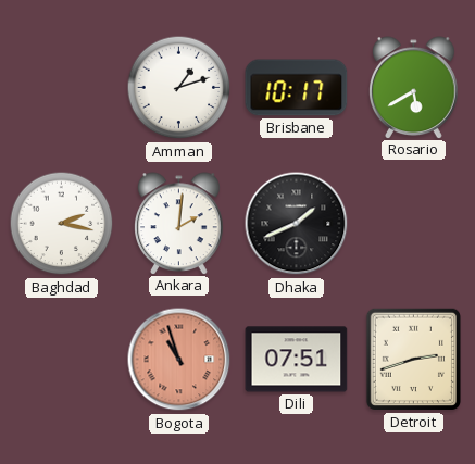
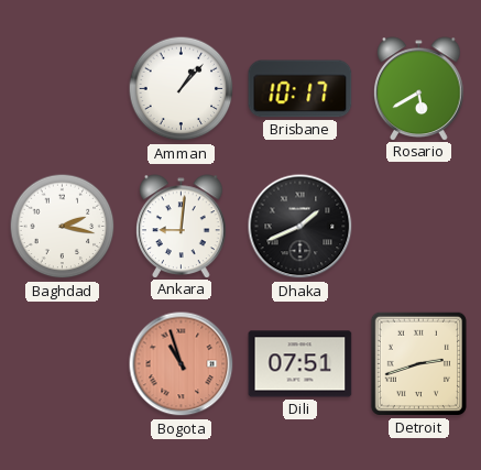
Amman: 1:12 -> 1:07
Ankara: 2:01 -> 9:01
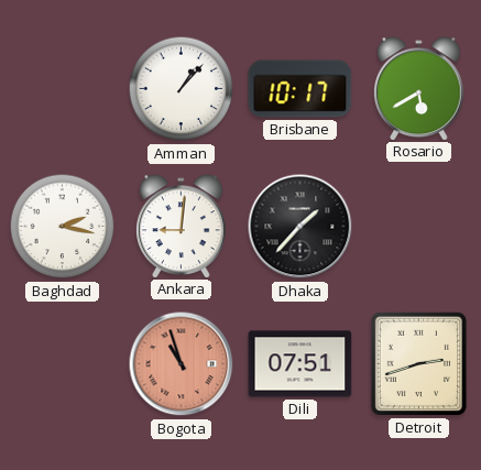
Dhaka: 1:41 -> 1:37
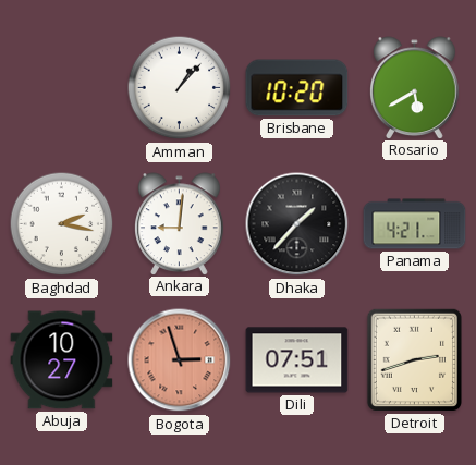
Brisbane: 10:17 -> 10:20
Panama: none -> 4:21
Abuja: none -> 10:27
Bogota: 10:57 -> 2:57
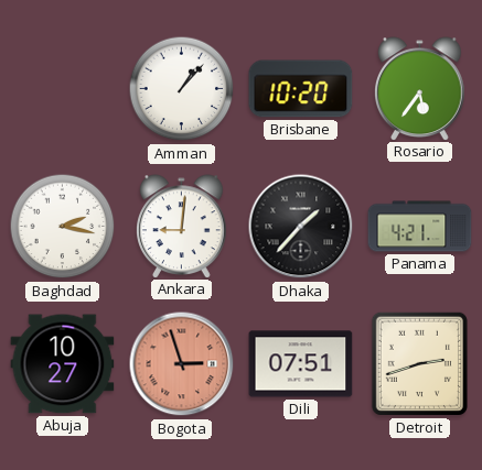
Rosario: 5:40 -> 5:36
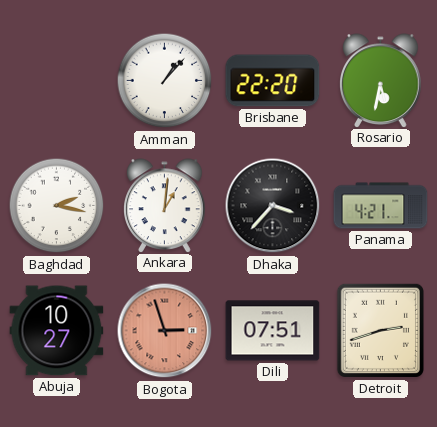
Brisbane: 10:20 -> 22:20
Rosario: 5:36 -> 5:32
Ankara: 9:01 -> 1:01
Dhaka: 1:37 -> 3:37
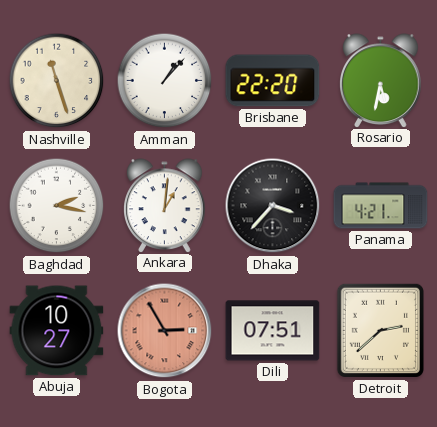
Nashville: none -> 11:27
Bogota: 2:57 -> 2:55
Detroit: 2:42 -> 2:38
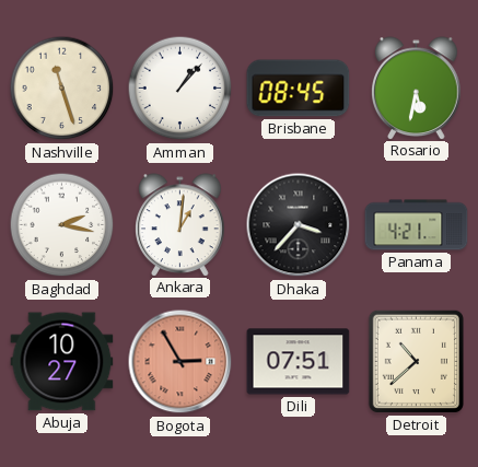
Brisbane: 22:20 -> 08:45
Detroit: 2:38 -> 10:38
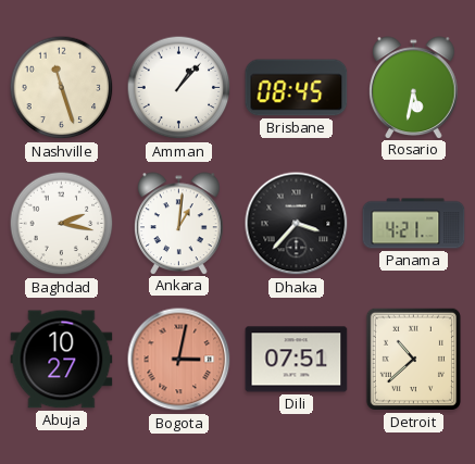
Bogota: 2:55 -> 3:02
